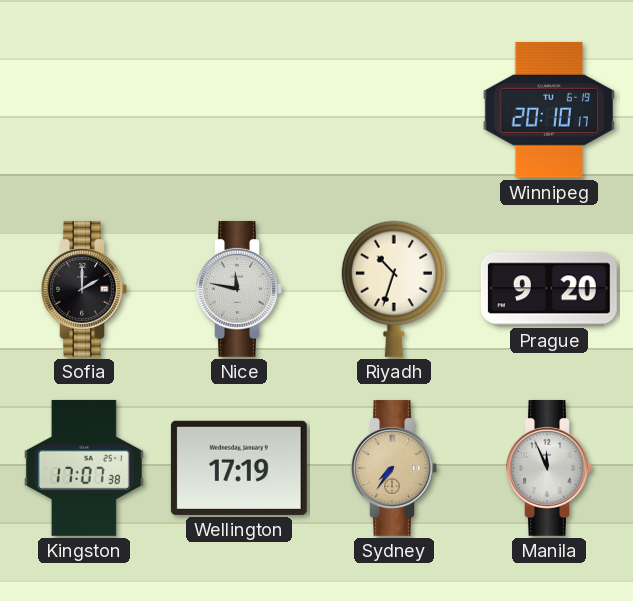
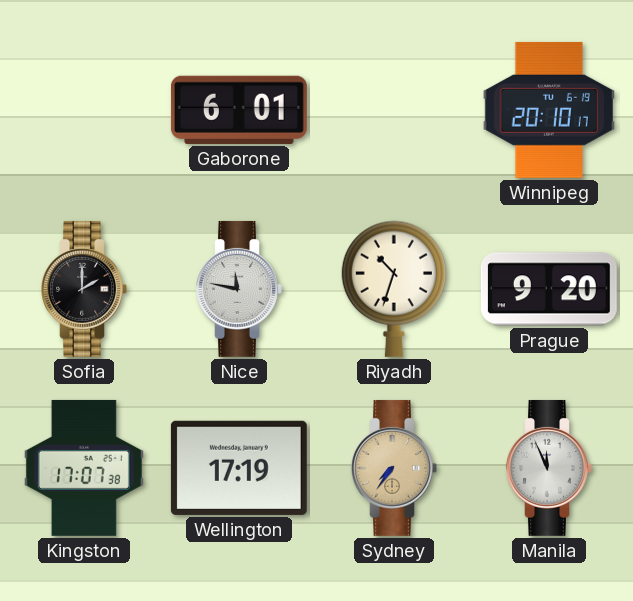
Gaborone: none -> 6:01
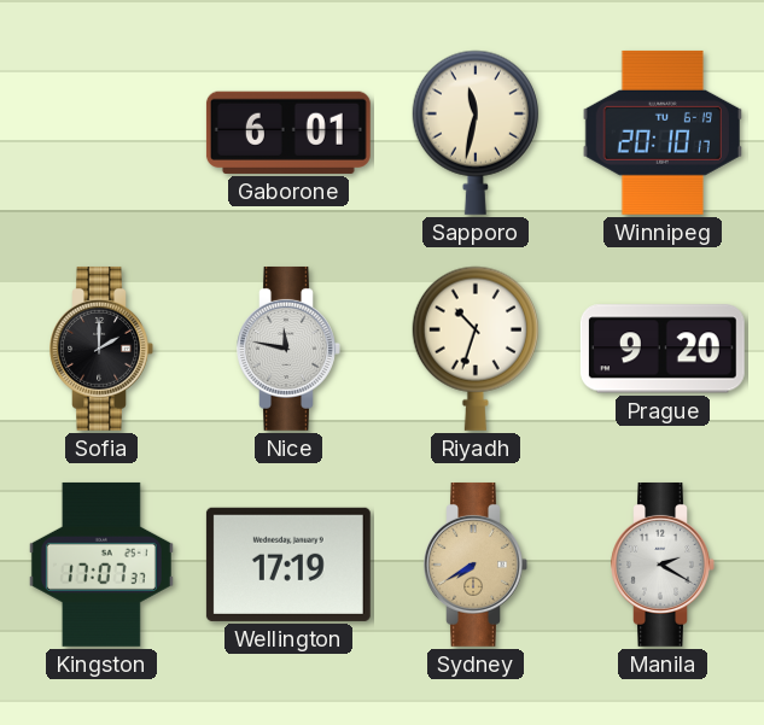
Sapporo: none -> 11:32
Kingston: 17:07:38 -> 17:07:37
Sydney: 7:36 -> 7:40
Manila: 11:56 -> 2:20
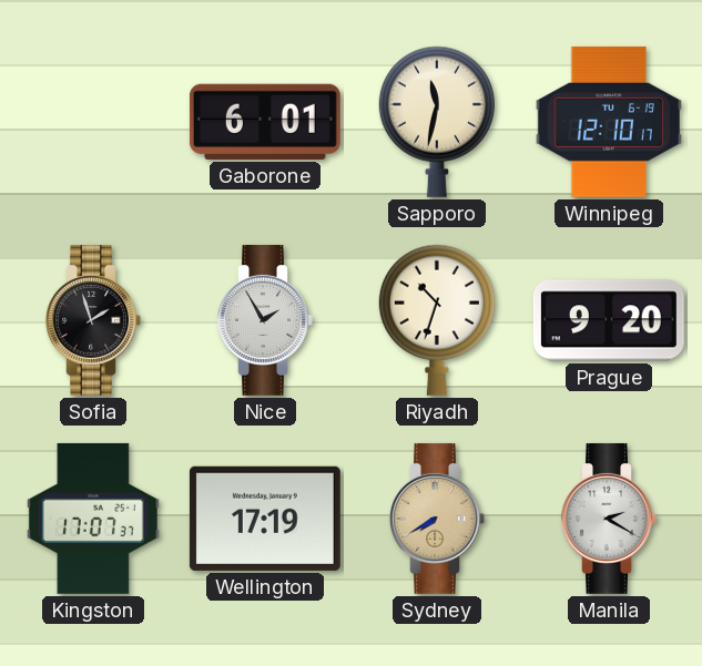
Winnipeg: 20:10 -> 12:10
Sofia: 2:00 -> 1:57
Nice: 11:47 -> 1:55
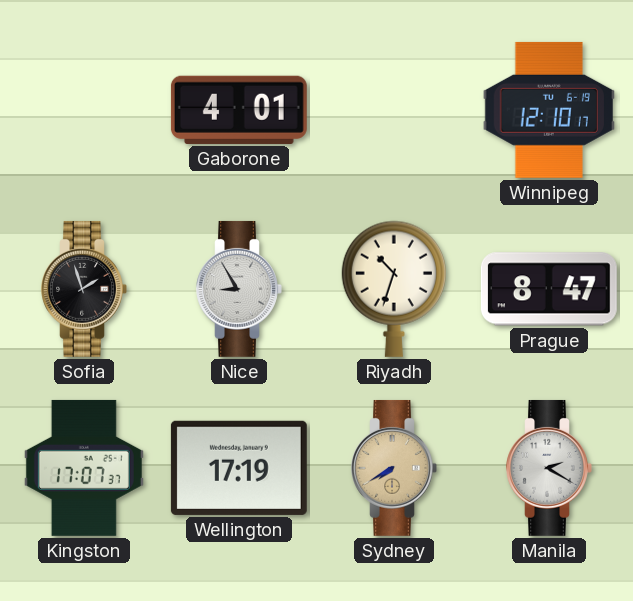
Gaborone: 6:01 -> 4:01
Sapporo: 11:32 -> none
Nice: 1:55 -> 8:55
Prague: 9:20 -> 8:47
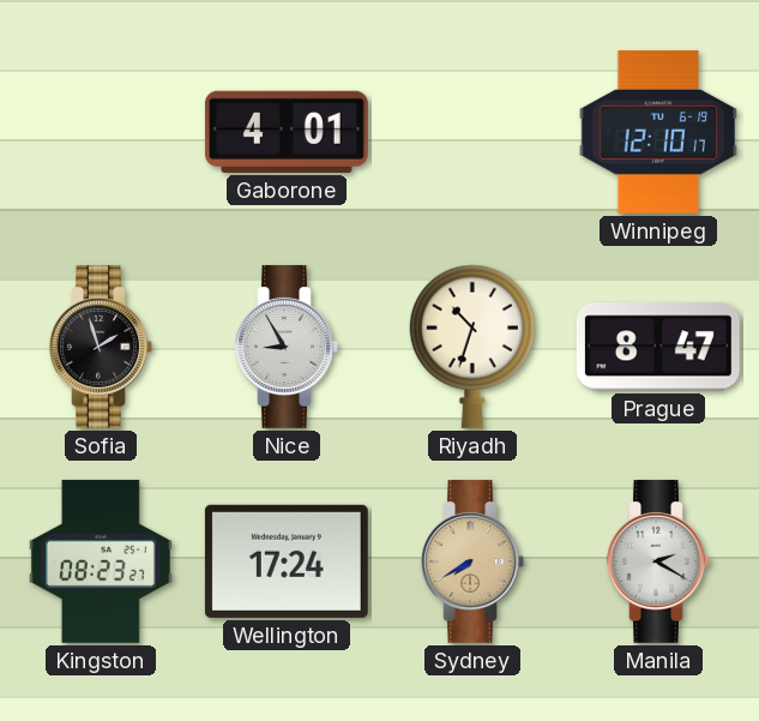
Kingston: 17:07 -> 08:23
Wellington: 17:19 -> 17:24
